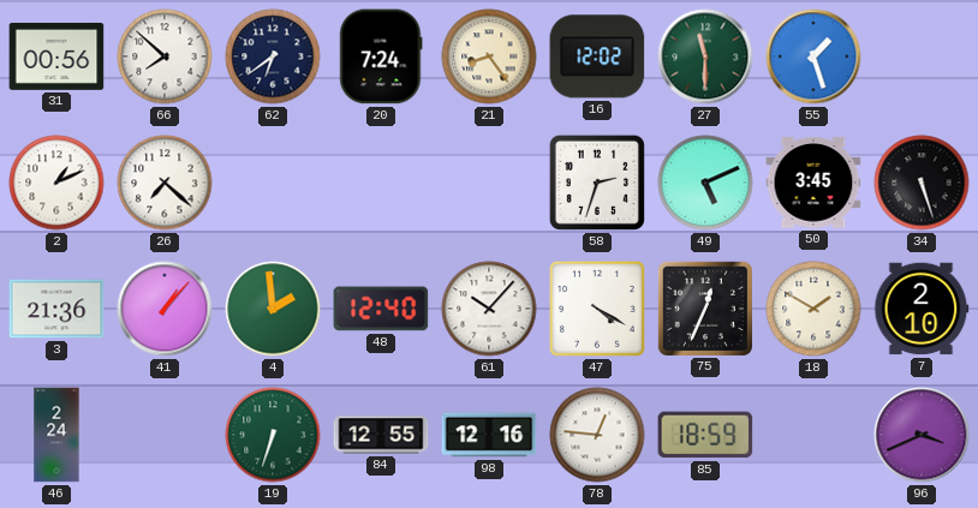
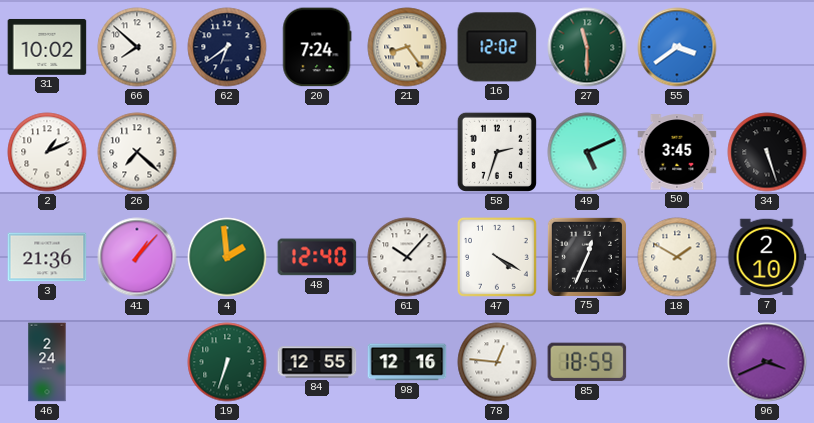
31: 00:56 -> 10:02
55: 1:27 -> 3:39
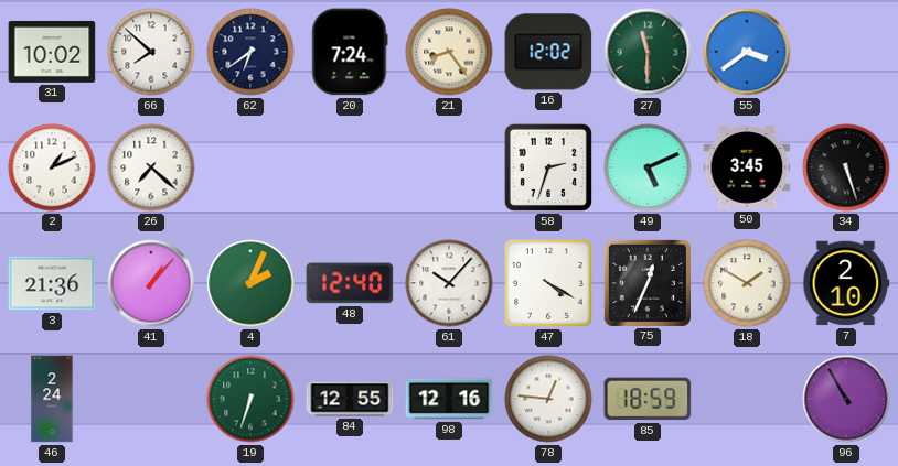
4: 1:59 -> 2:04
96: 3:41 -> 10:55
